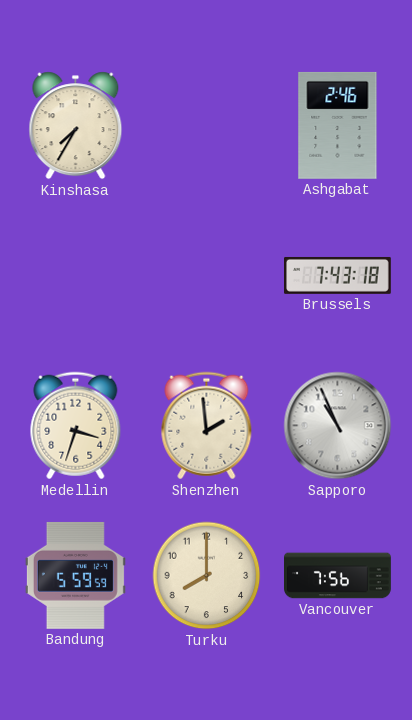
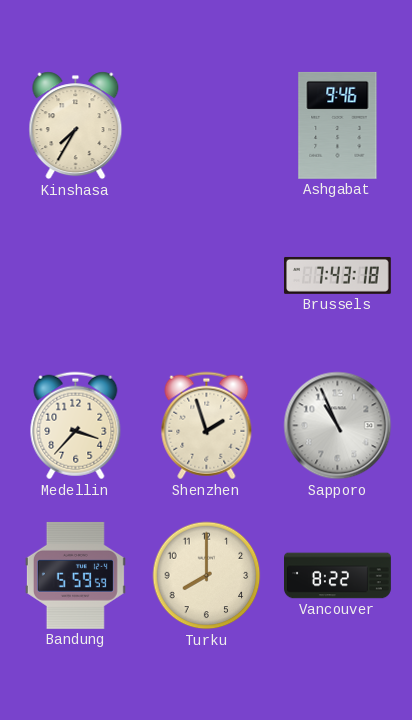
Ashgabat: 2:46 -> 9:46
Medellin: 3:33 -> 3:37
Shenzhen: 1:59 -> 1:57
Vancouver: 7:56 -> 8:22
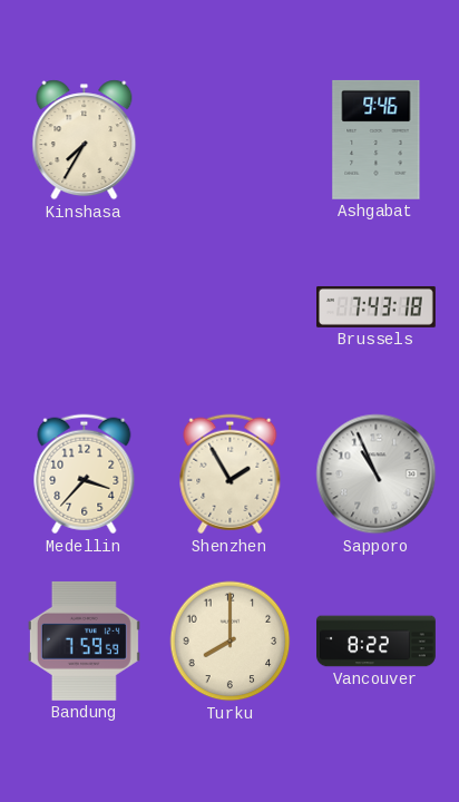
Shenzhen: 1:57 -> 1:55
Bandung: 5:59 -> 7:59
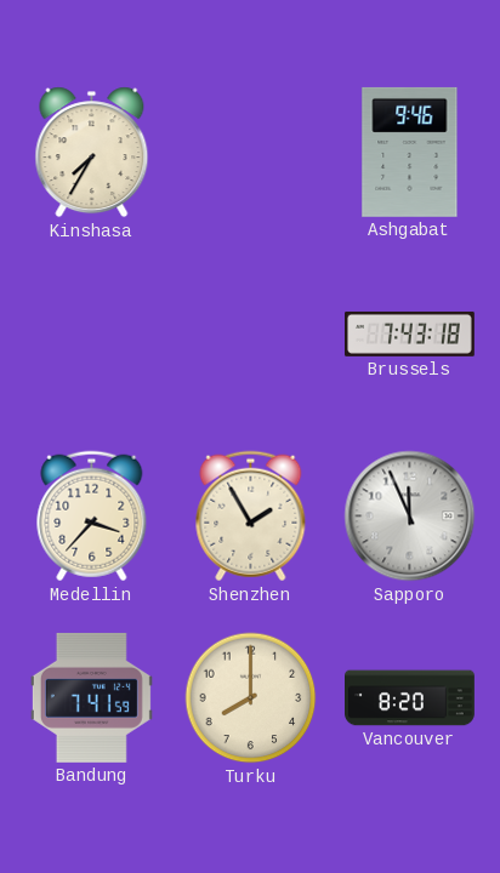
Sapporo: 10:56 -> 11:56
Bandung: 7:59 -> 7:41
Vancouver: 8:22 -> 8:20
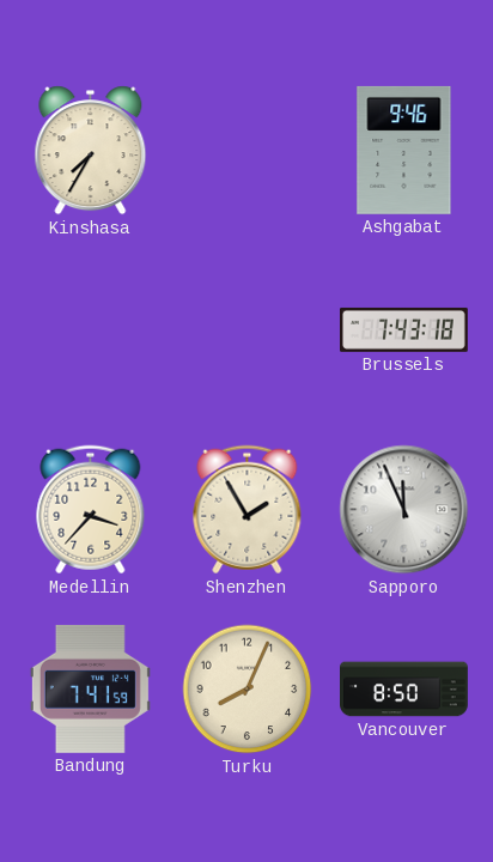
Turku: 8:00 -> 8:04
Vancouver: 8:20 -> 8:50
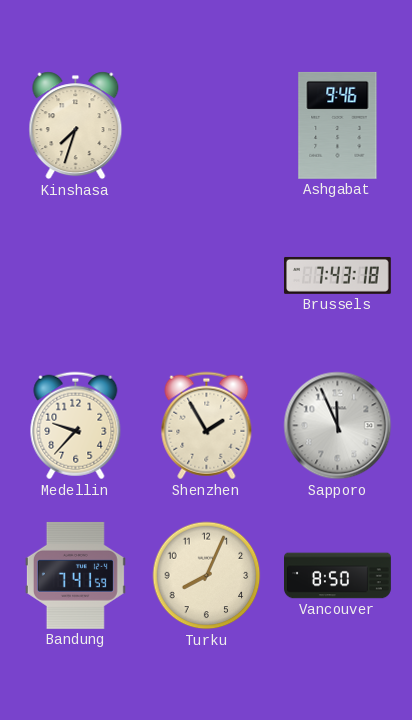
Kinshasa: 7:35 -> 7:33
Medellin: 3:37 -> 9:37
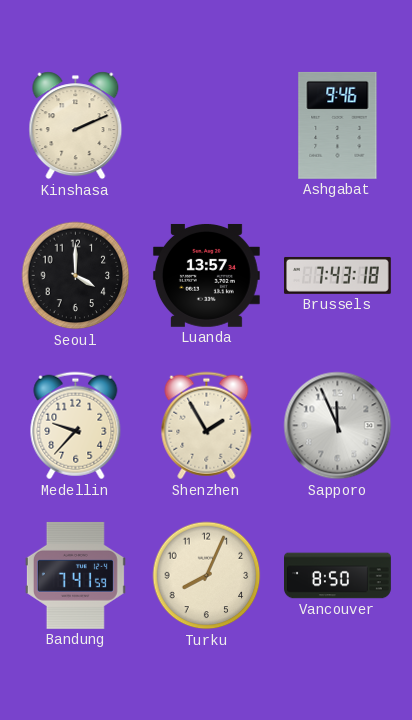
Kinshasa: 7:33 -> 2:11
Seoul: none -> 4:00
Luanda: none -> 13:57
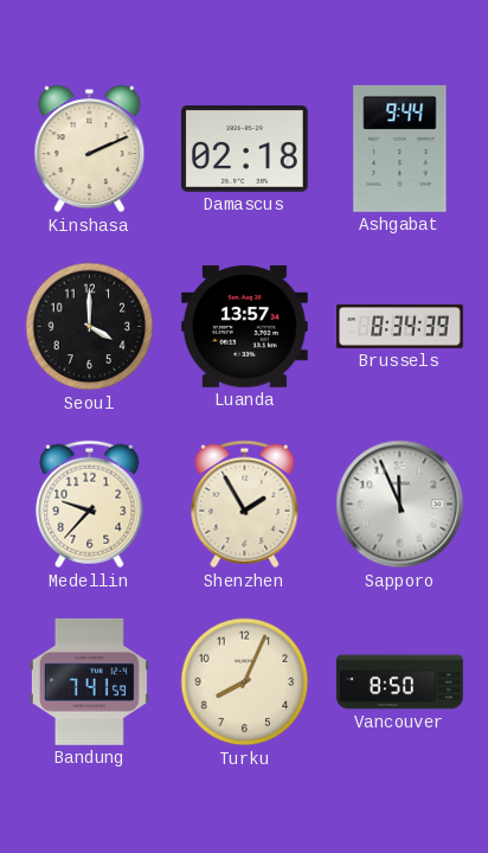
Damascus: none -> 02:18
Ashgabat: 9:46 -> 9:44
Brussels: 7:43 -> 8:34
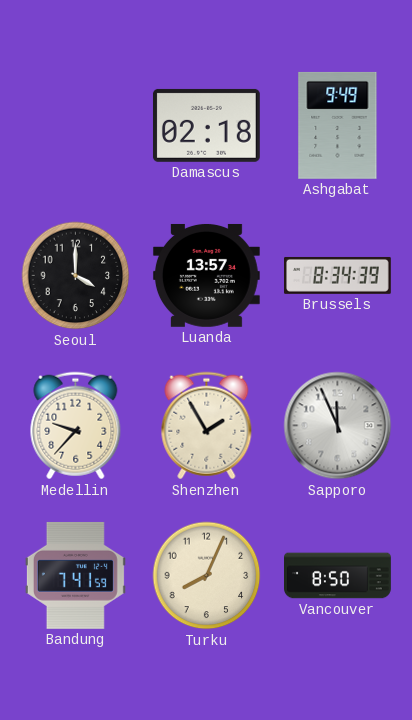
Kinshasa: 2:11 -> none
Ashgabat: 9:44 -> 9:49
